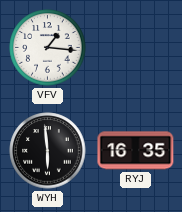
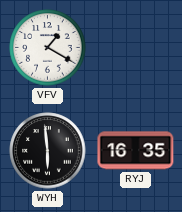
VFV: 1:16 -> 1:20
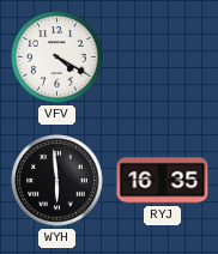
VFV: 1:20 -> 4:20
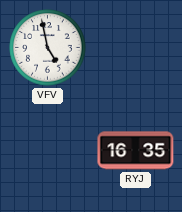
VFV: 4:20 -> 4:58
WYH: 5:59 -> none
